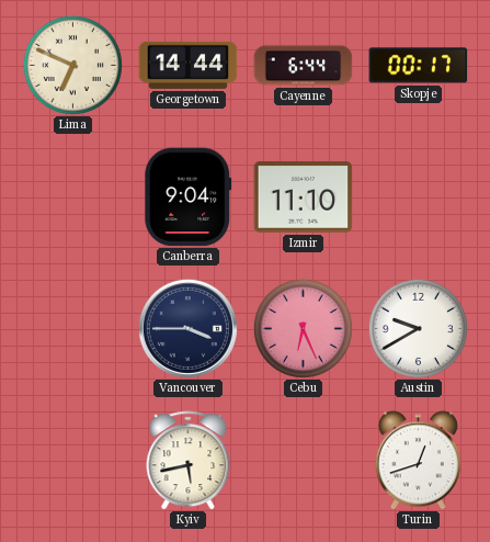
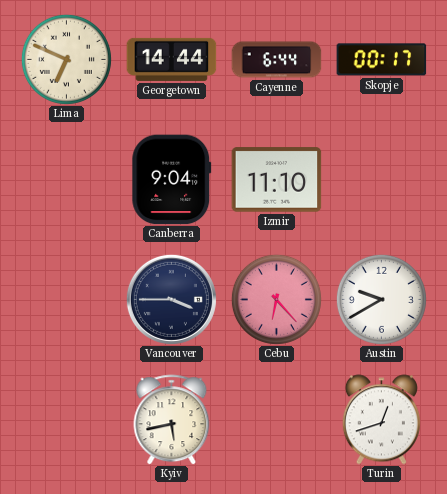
Cebu: 6:26 -> 6:23
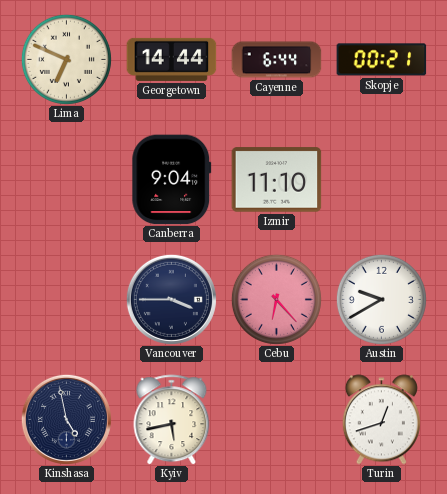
Skopje: 00:17 -> 00:21
Kinshasa: none -> 4:58
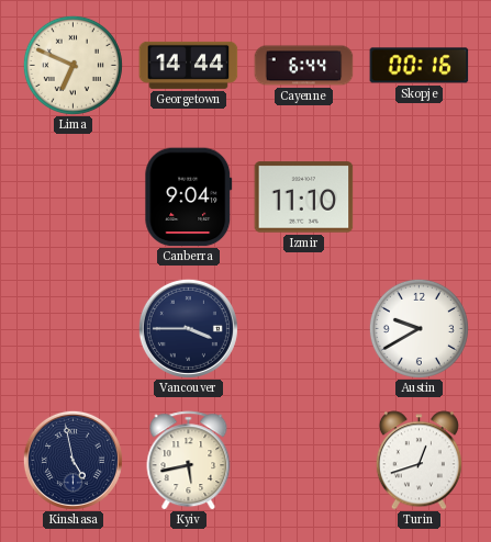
Skopje: 00:21 -> 00:16
Cebu: 6:23 -> none
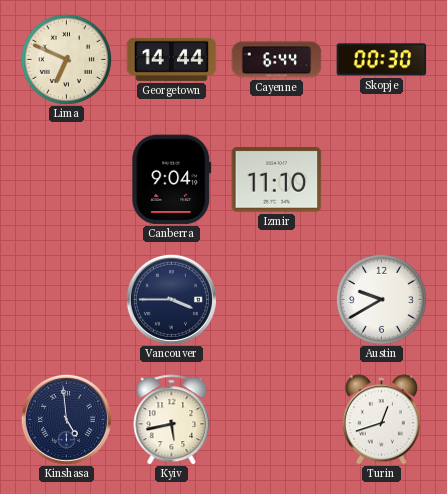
Skopje: 00:16 -> 00:30
Kinshasa: 4:58 -> 4:59
